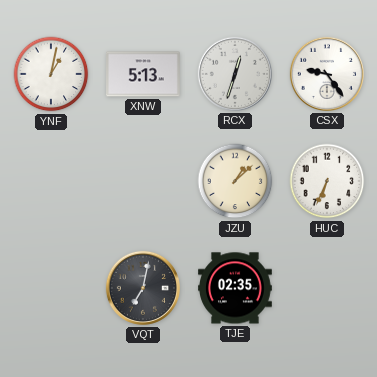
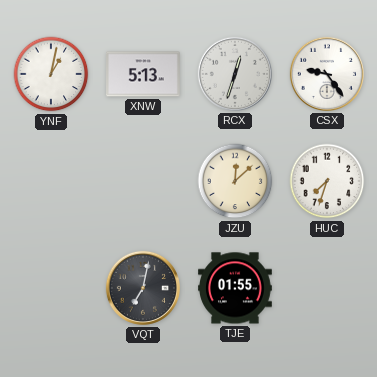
JZU: 1:08 -> 12:08
HUC: 6:34 -> 7:33
TJE: 02:35 -> 01:55
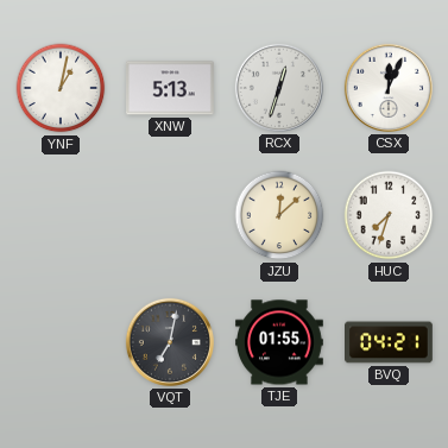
CSX: 9:24 -> 12:04
BVQ: none -> 04:21
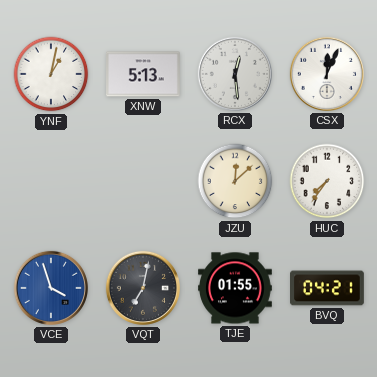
RCX: 12:33 -> 12:29
HUC: 7:33 -> 7:36
VCE: none -> 3:57
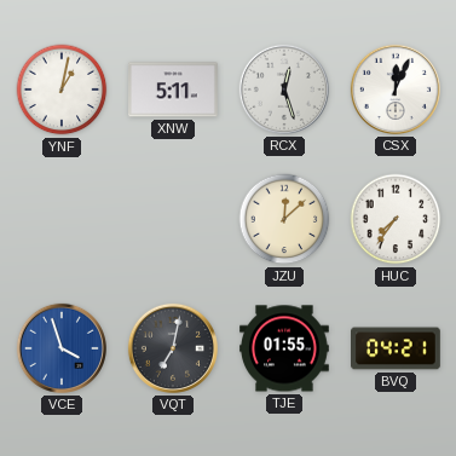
XNW: 5:13 -> 5:11
RCX: 12:29 -> 12:27
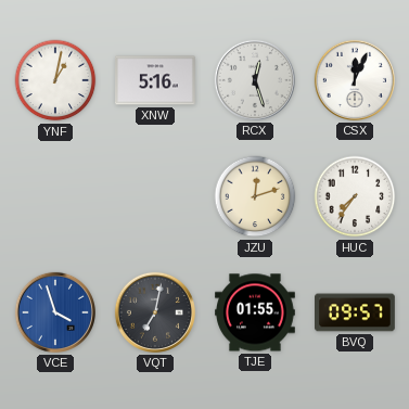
XNW: 5:11 -> 5:16
JZU: 12:08 -> 12:12
BVQ: 04:21 -> 09:57
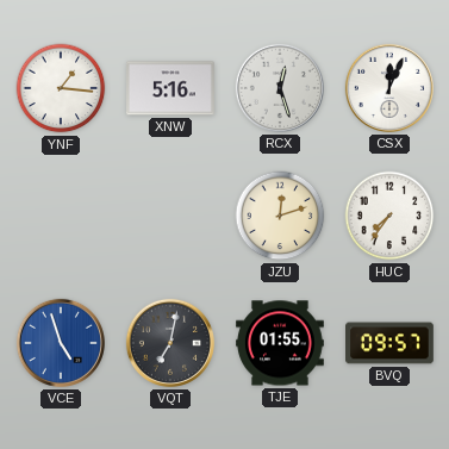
YNF: 1:02 -> 1:16
VCE: 3:57 -> 4:57
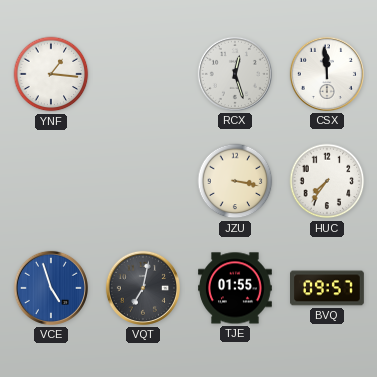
XNW: 5:16 -> none
CSX: 12:04 -> 11:59
JZU: 12:12 -> 3:17
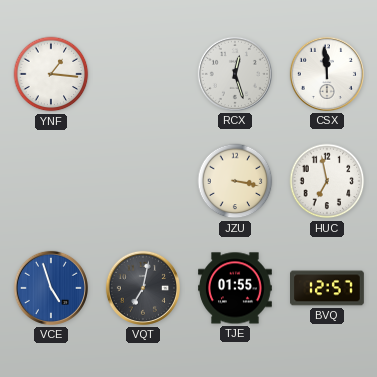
HUC: 7:36 -> 6:58
BVQ: 09:57 -> 12:57
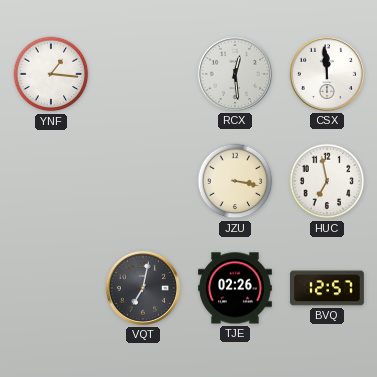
RCX: 12:27 -> 12:29
VCE: 4:57 -> none
TJE: 01:55 -> 02:26
